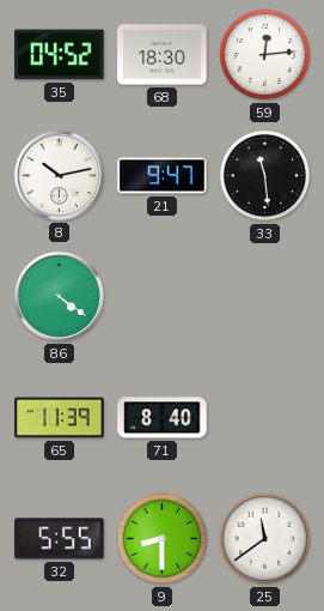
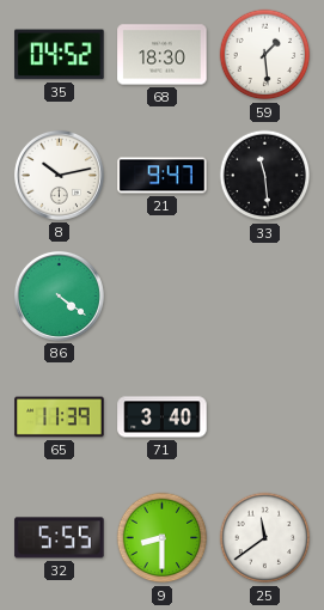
59: 12:14 -> 1:29
71: 8:40 -> 3:40
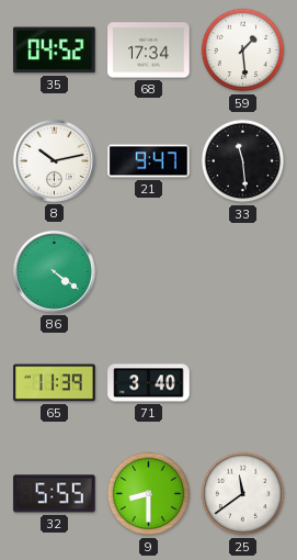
68: 18:30 -> 17:34
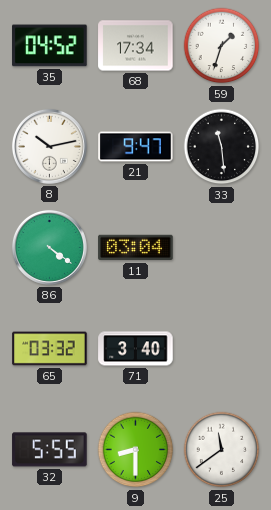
59: 1:29 -> 1:33
11: none -> 03:04
65: 11:39 -> 03:32
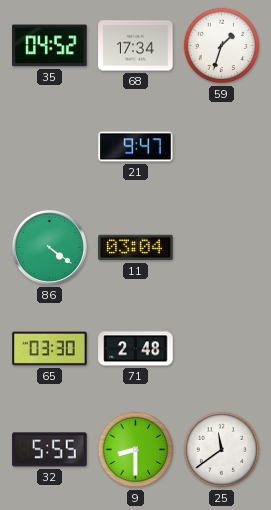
8: 10:13 -> none
33: 11:29 -> none
65: 03:32 -> 03:30
71: 3:40 -> 2:48
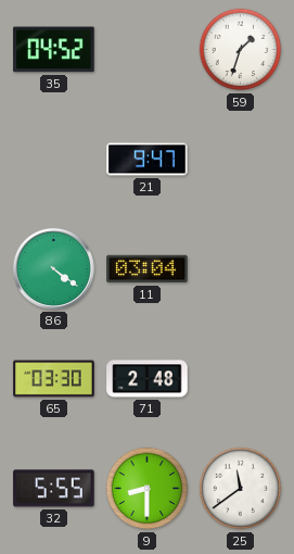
68: 17:34 -> none
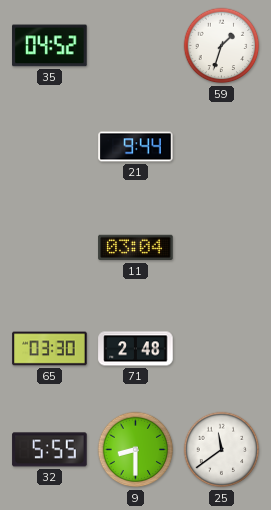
21: 9:47 -> 9:44
86: 4:21 -> none
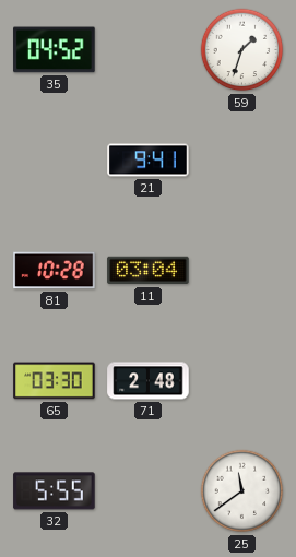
21: 9:44 -> 9:41
81: none -> 10:28
9: 8:30 -> none
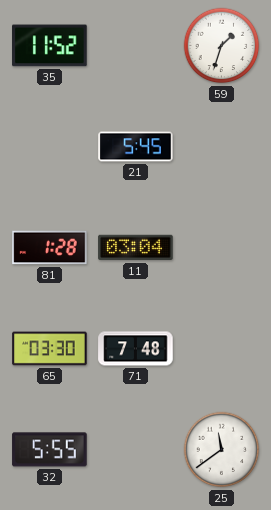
35: 04:52 -> 11:52
21: 9:41 -> 5:45
81: 10:28 -> 1:28
71: 2:48 -> 7:48
